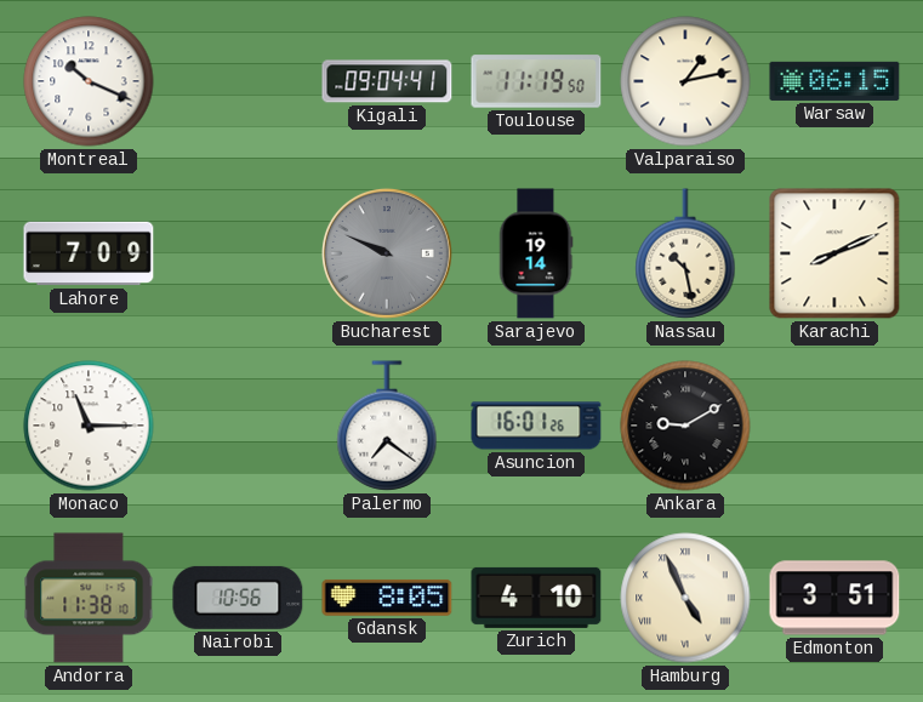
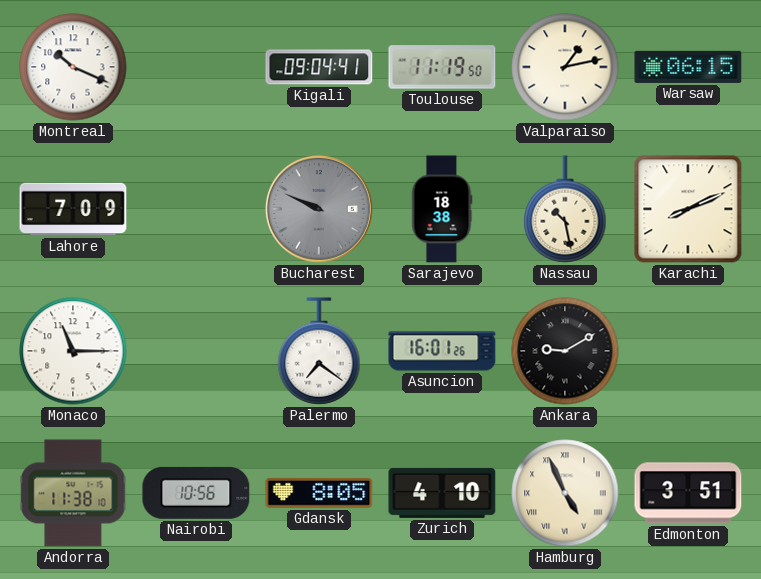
Sarajevo: 19:14 -> 18:38
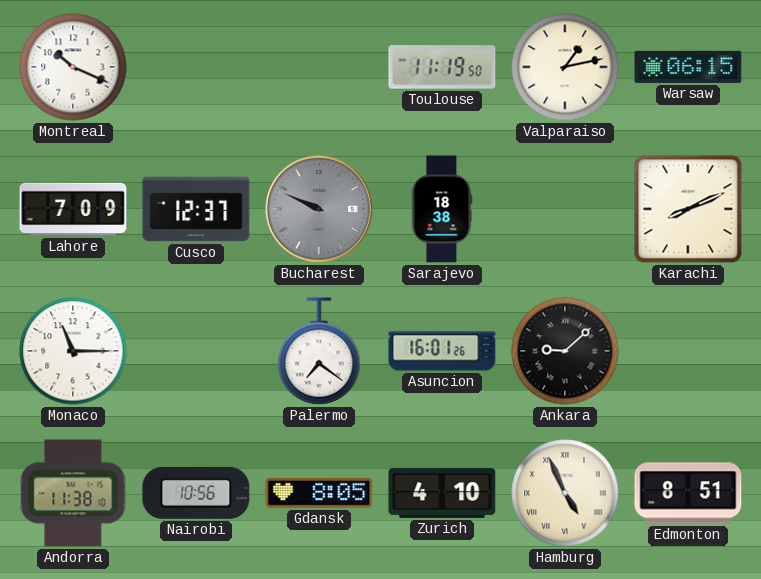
Kigali: 09:04 -> none
Cusco: none -> 12:37
Nassau: 10:28 -> none
Ankara: 9:10 -> 9:08
Edmonton: 3:51 -> 8:51
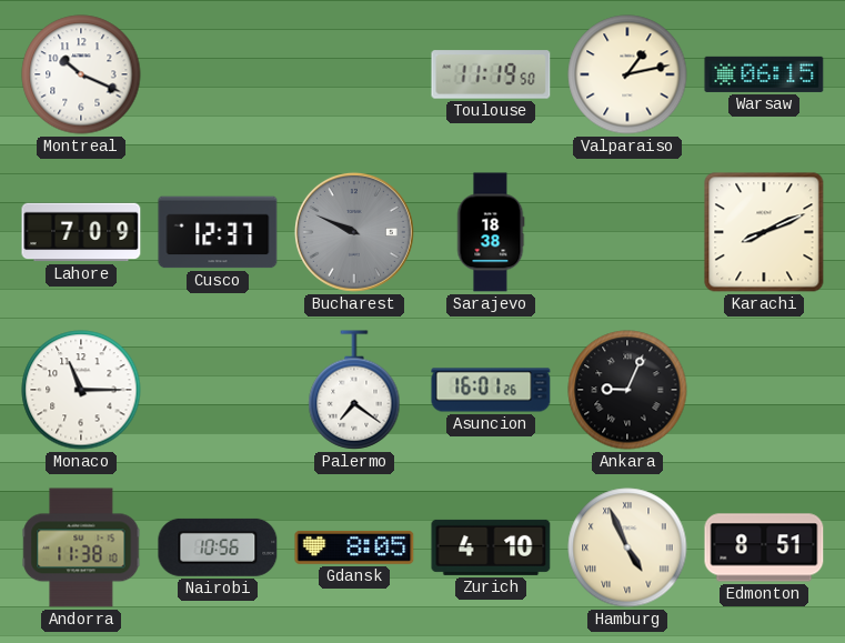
Ankara: 9:08 -> 9:04
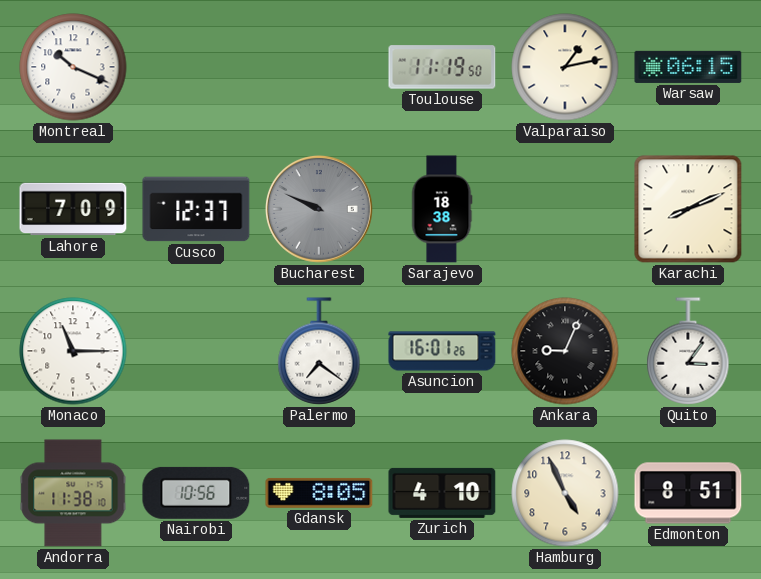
Quito: none -> 3:06
Hamburg numerals: Roman -> Arabic
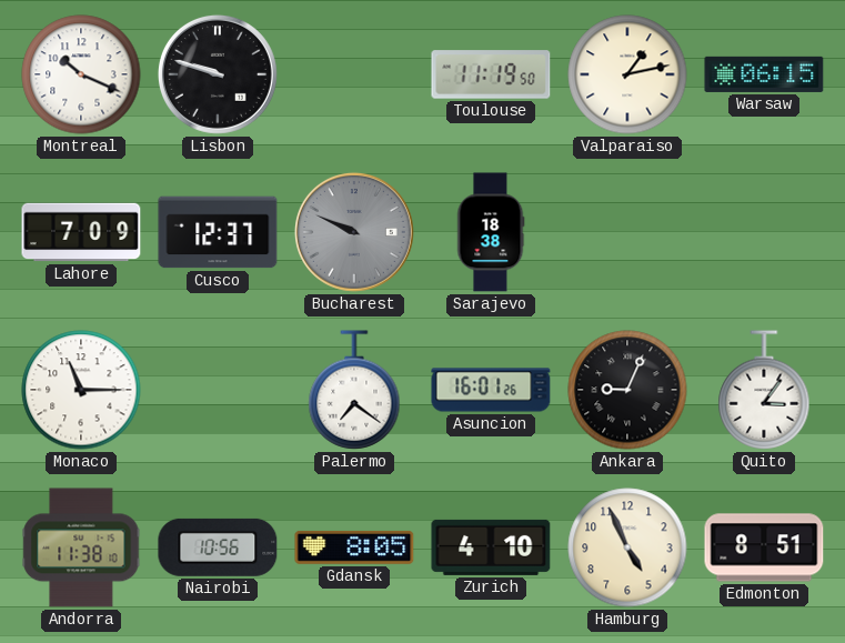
Lisbon: none -> 9:48
Karachi: 8:11 -> none
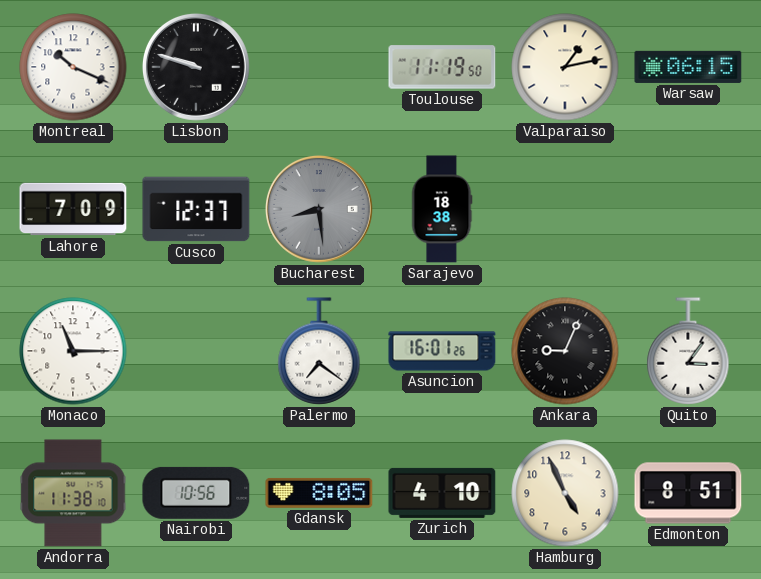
Bucharest: 9:49 -> 8:29
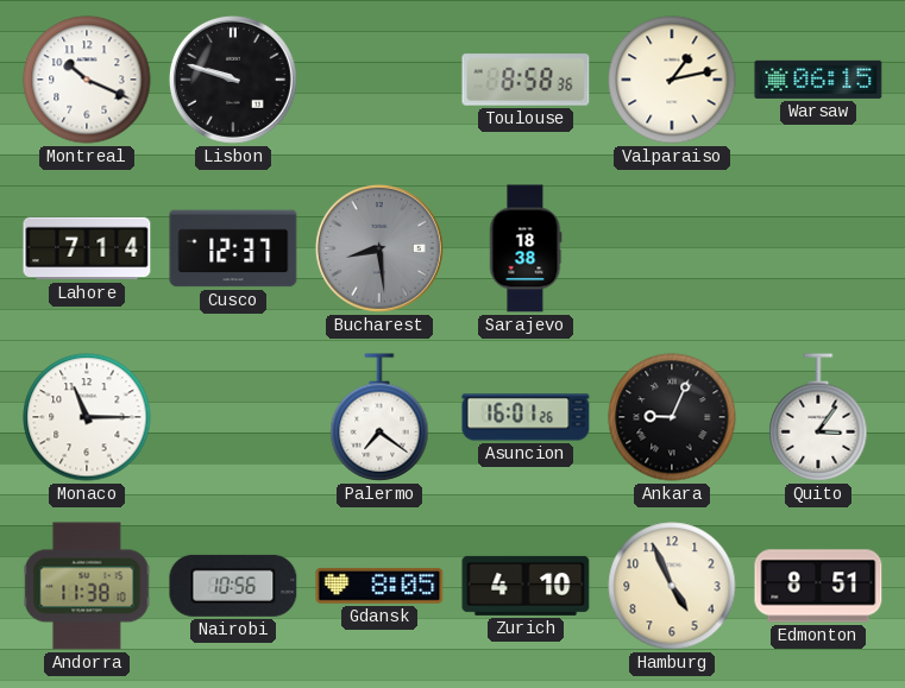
Toulouse: 11:19 -> 8:58
Lahore: 7:09 -> 7:14
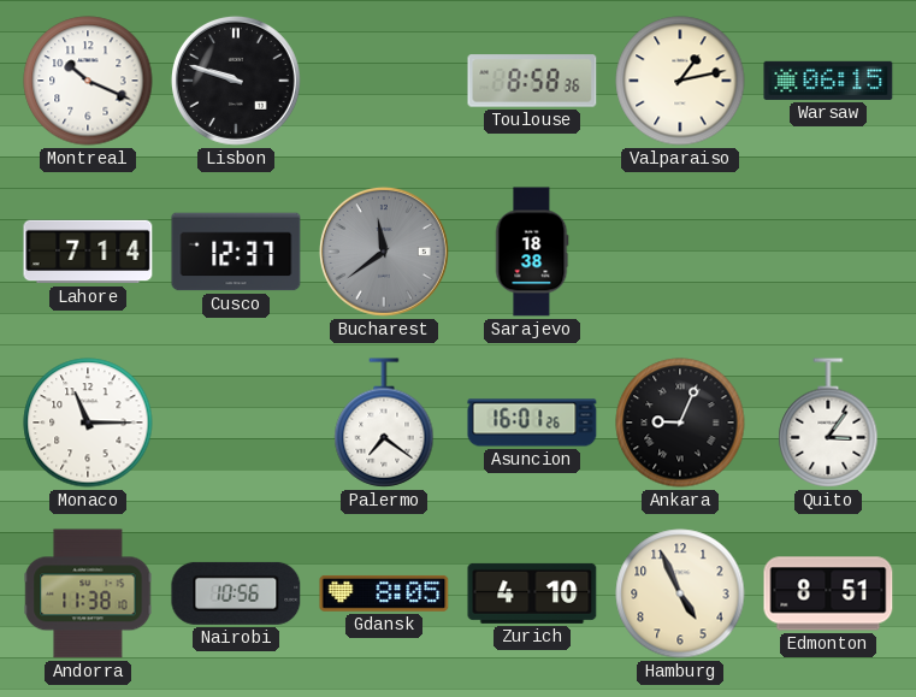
Bucharest: 8:29 -> 11:39
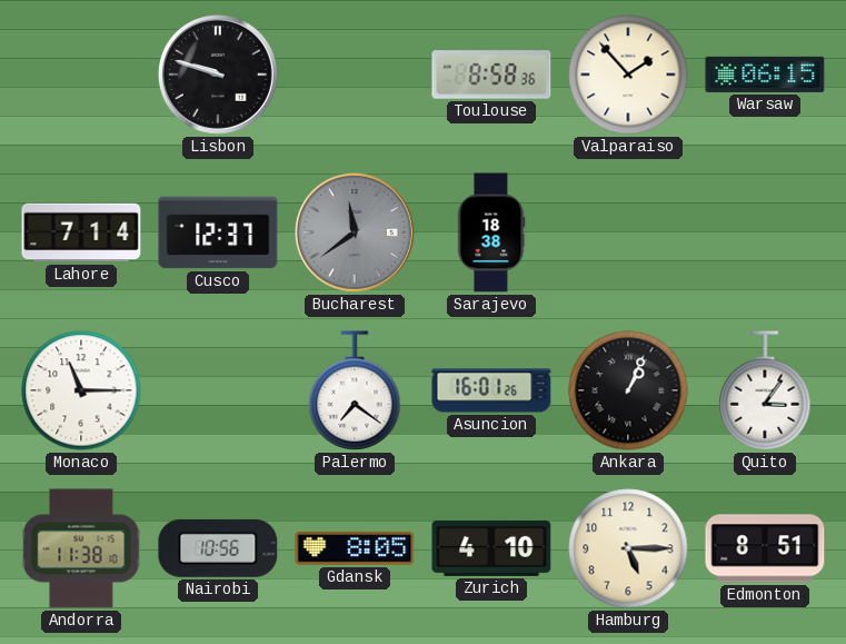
Montreal: 10:19 -> none
Valparaiso: 1:13 -> 1:53
Ankara: 9:04 -> 1:04
Hamburg: 4:56 -> 5:15
